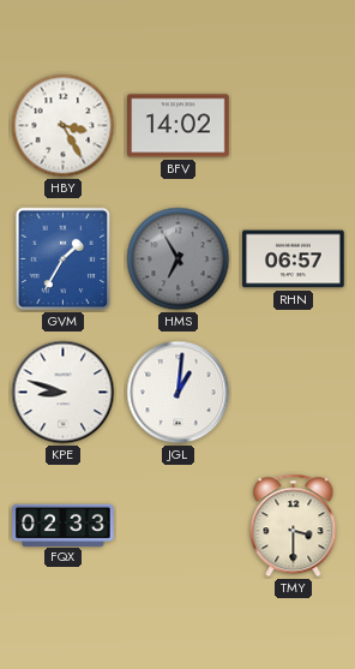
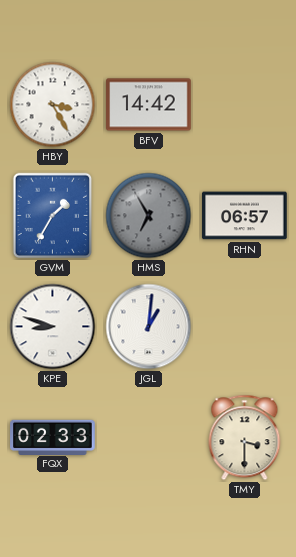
BFV: 14:02 -> 14:42
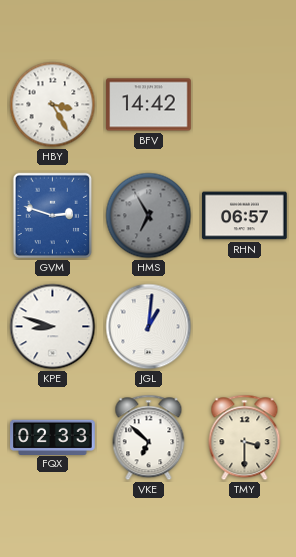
GVM: 1:35 -> 2:48
VKE: none -> 6:52
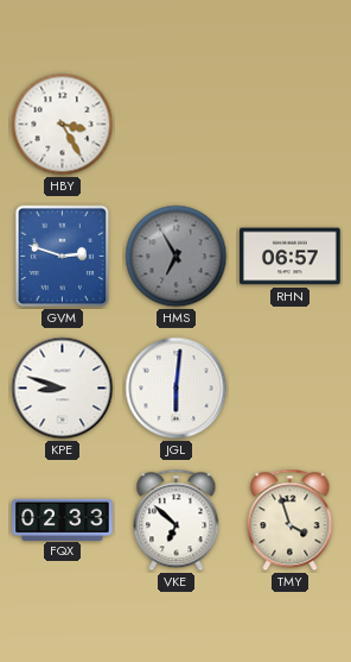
BFV: 14:42 -> none
JGL: 1:01 -> 6:01
TMY: 3:30 -> 3:57
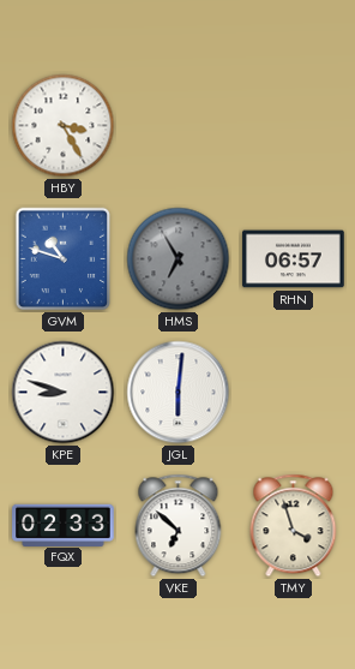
GVM: 2:48 -> 10:48
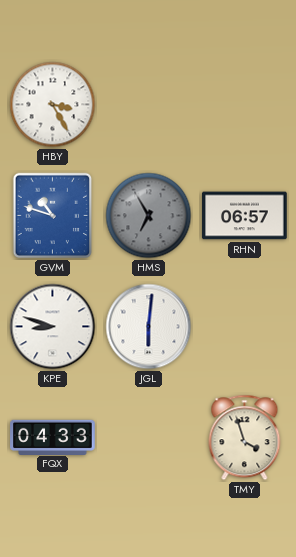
FQX: 02:33 -> 04:33
VKE: 6:52 -> none
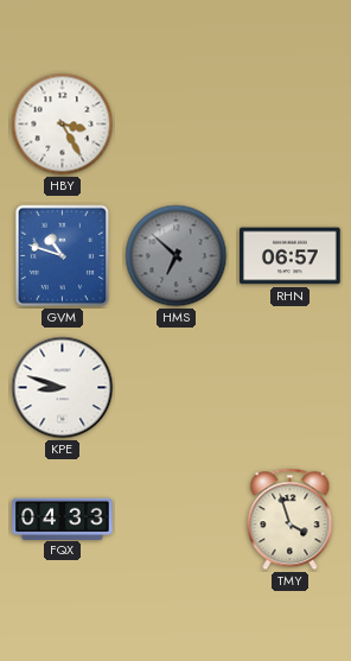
HMS: 6:55 -> 6:52
JGL: 6:01 -> none
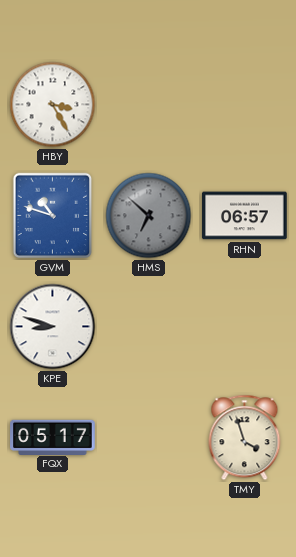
FQX: 04:33 -> 05:17
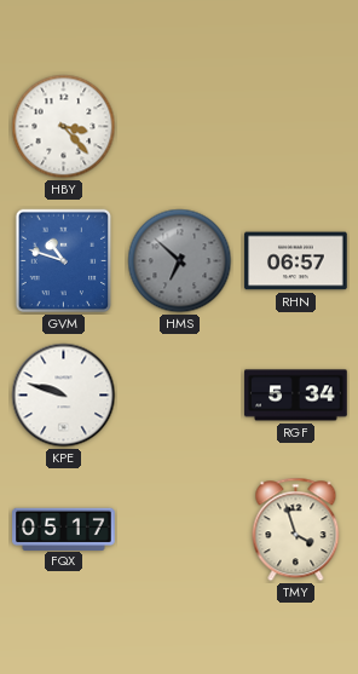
HBY: 3:25 -> 3:23
KPE: 8:48 -> 9:48
RGF: none -> 5:34
